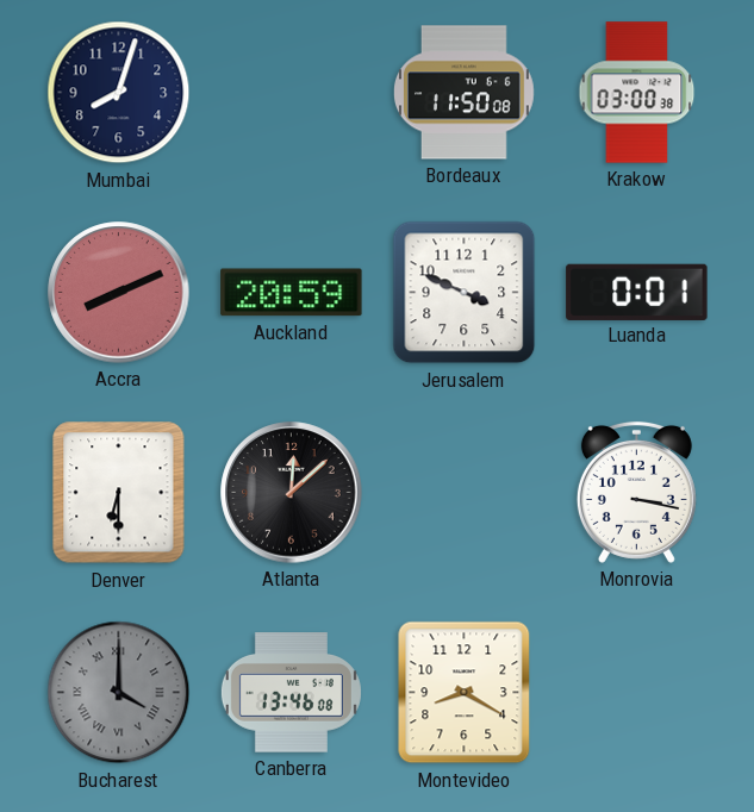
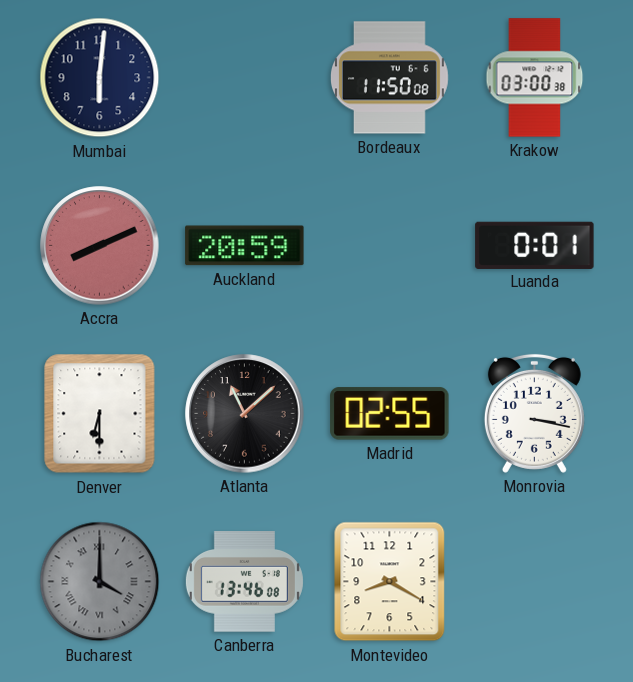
Mumbai: 8:03 -> 6:01
Jerusalem: 3:49 -> none
Atlanta: 12:08 -> 11:08
Madrid: none -> 02:55
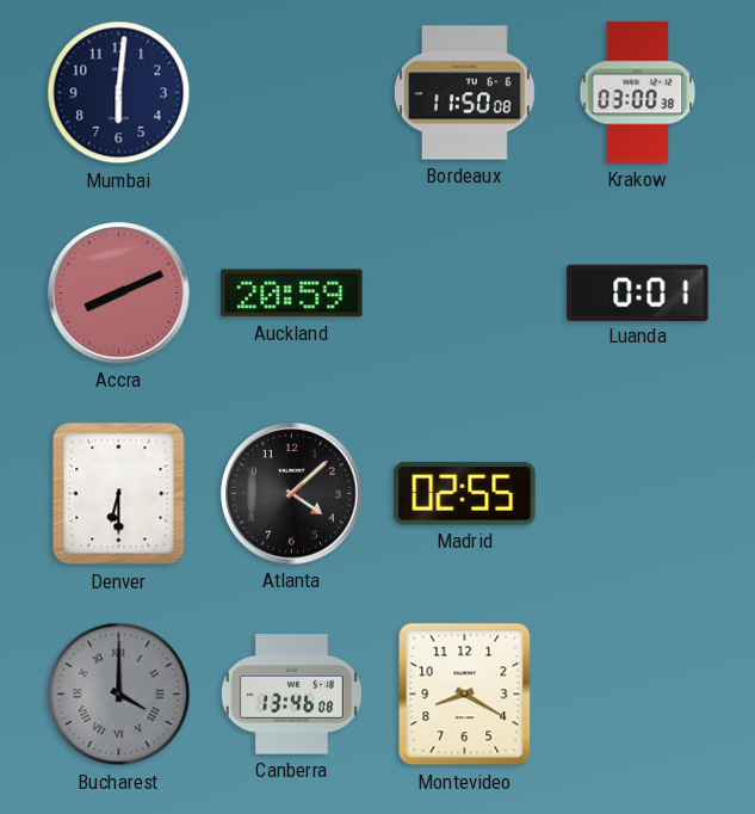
Atlanta: 11:08 -> 4:08
Monrovia: 3:17 -> none
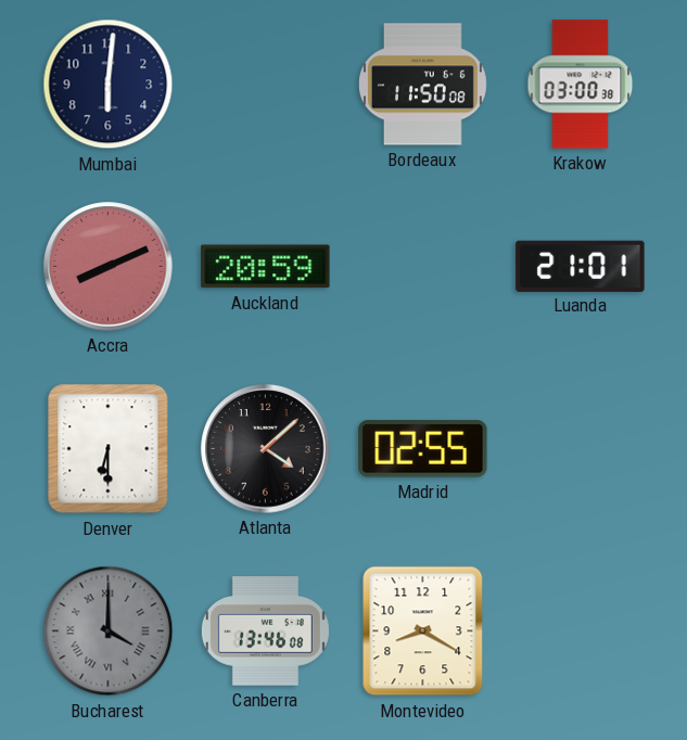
Luanda: 0:01 -> 21:01
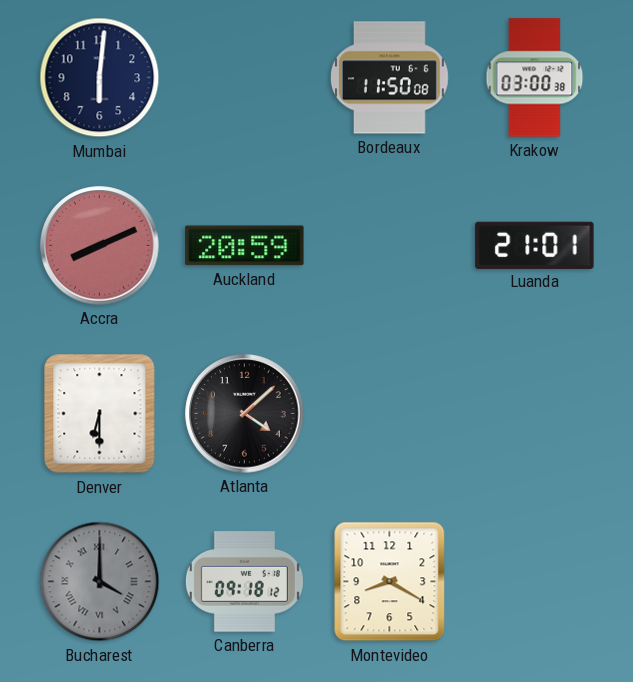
Madrid: 02:55 -> none
Canberra: 13:46 -> 09:18
